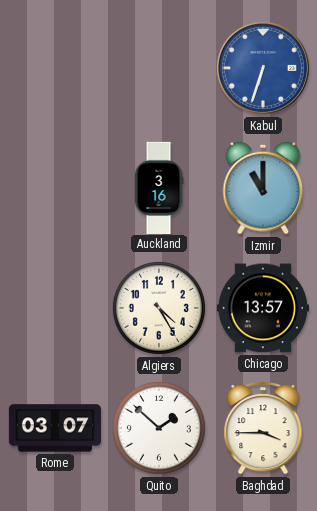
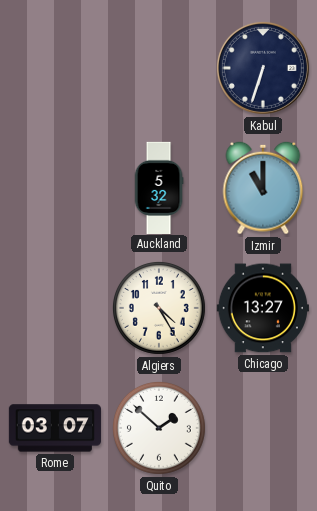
Kabul dial: blue -> navy
Auckland: 3:16 -> 5:32
Chicago: 13:57 -> 13:27
Baghdad: 3:45 -> none
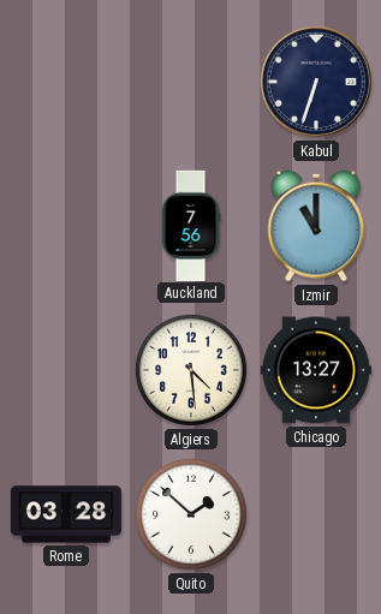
Auckland: 5:32 -> 7:56
Algiers: 4:25 -> 4:29
Rome: 03:07 -> 03:28
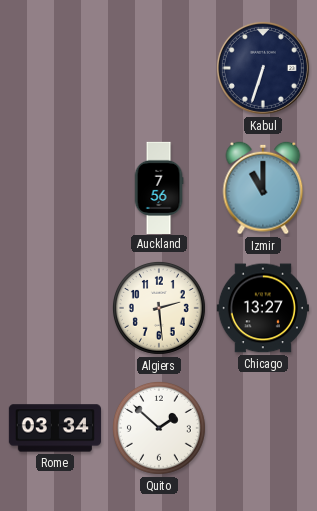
Algiers: 4:29 -> 2:29
Rome: 03:28 -> 03:34
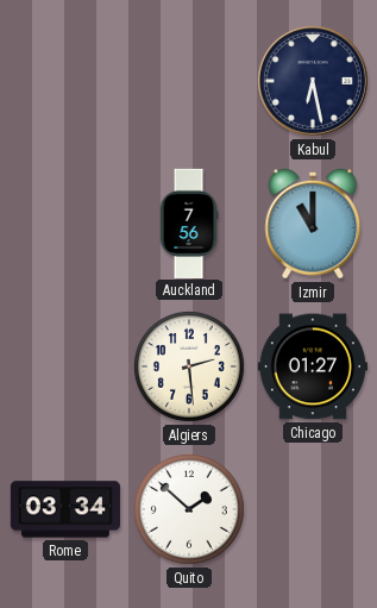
Kabul: 6:33 -> 6:28
Chicago: 13:27 -> 01:27
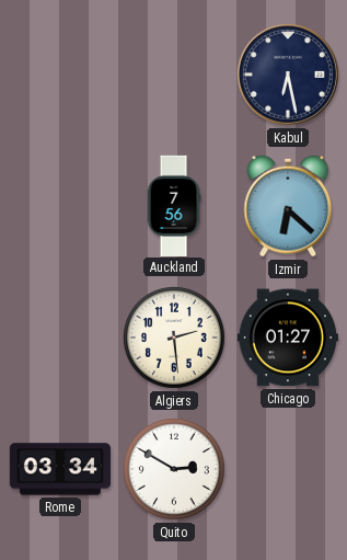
Izmir: 11:00 -> 6:22
Quito: 1:52 -> 2:50
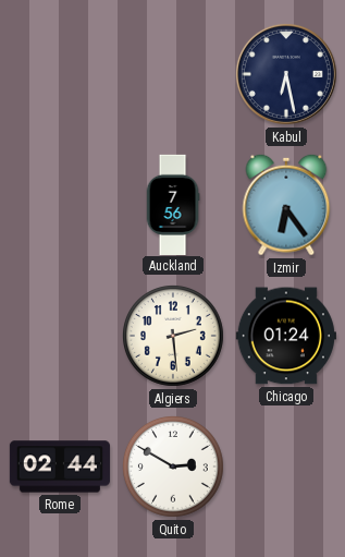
Izmir: 6:22 -> 6:24
Chicago: 01:27 -> 01:24
Rome: 03:34 -> 02:44
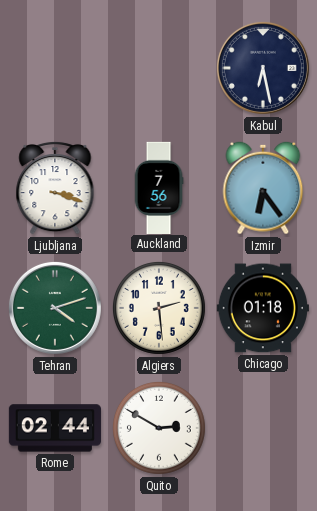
Ljubljana: none -> 3:18
Tehran: none -> 4:12
Chicago: 01:24 -> 01:18
